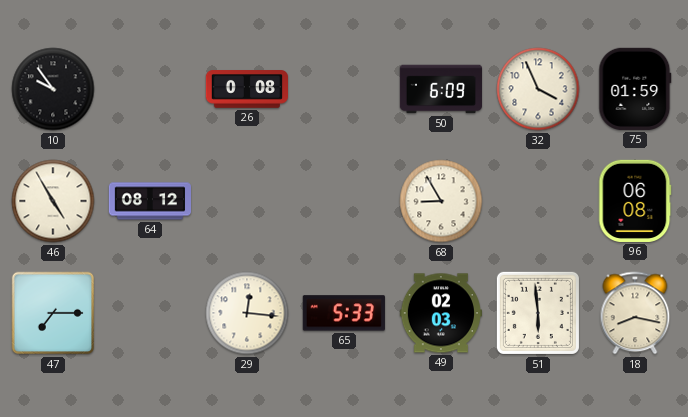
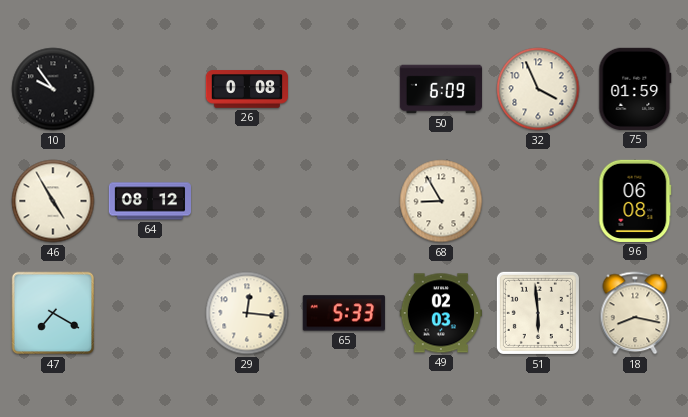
47: 7:15 -> 7:20
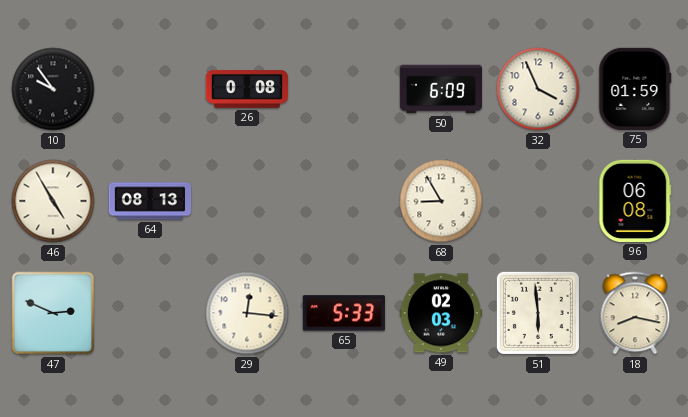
64: 08:12 -> 08:13
47: 7:20 -> 2:49
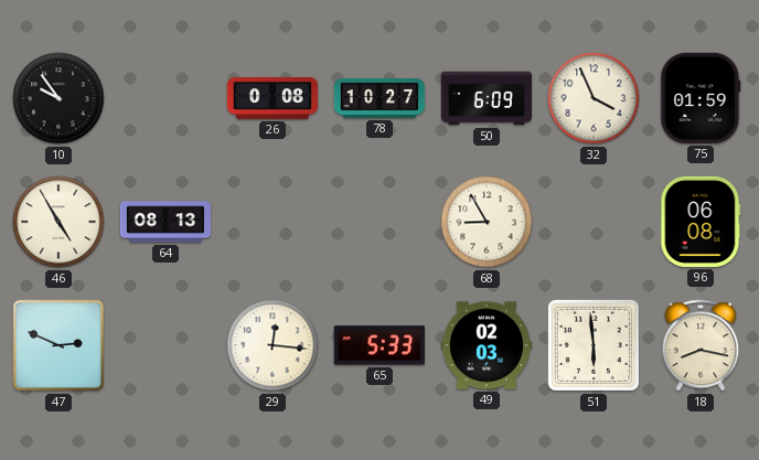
78: none -> 10:27
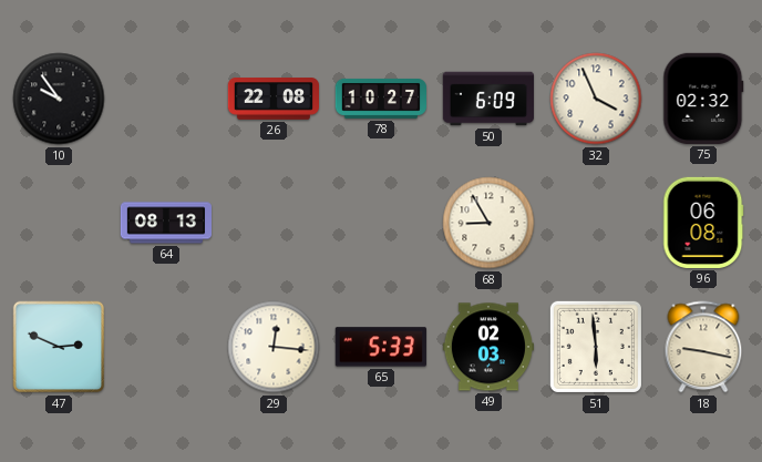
26: 0:08 -> 22:08
75: 01:59 -> 02:32
46: 4:55 -> none
18: 8:17 -> 9:17
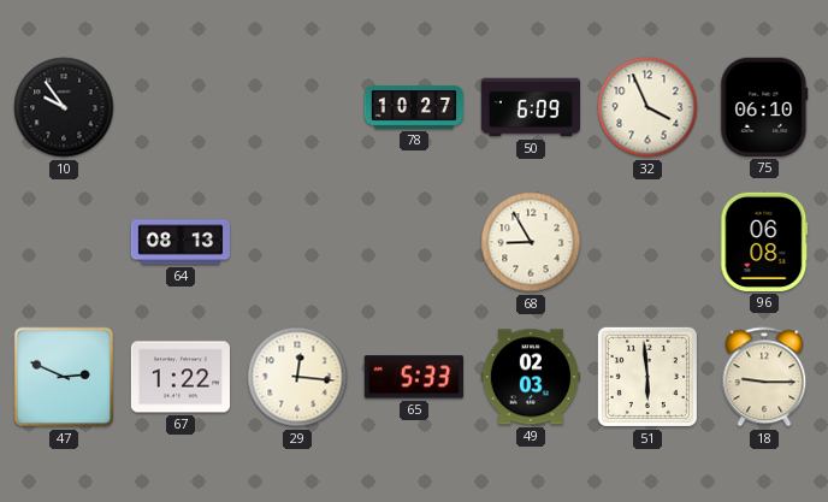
26: 22:08 -> none
75: 02:32 -> 06:10
67: none -> 1:22
18: 9:17 -> 9:15
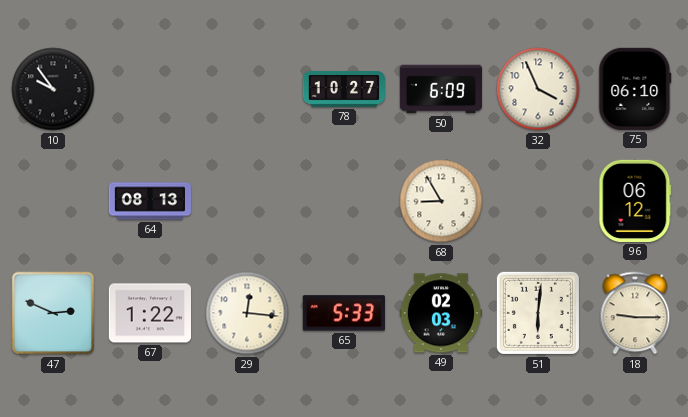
96: 06:08 -> 06:12
51: 5:59 -> 6:01
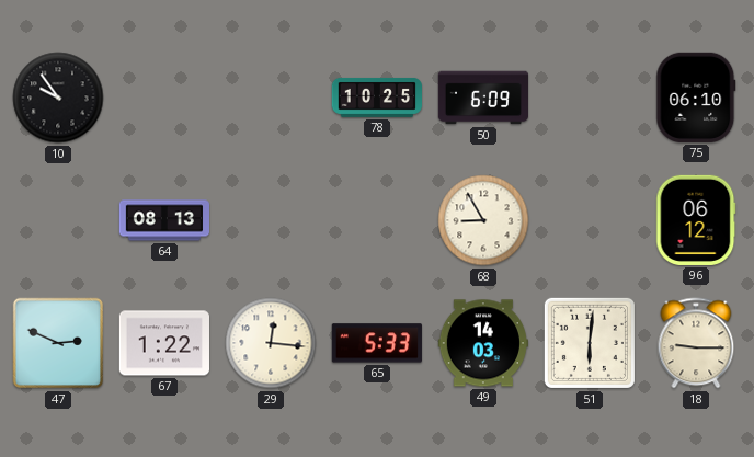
78: 10:27 -> 10:25
32: 3:56 -> none
49: 02:03 -> 14:03
